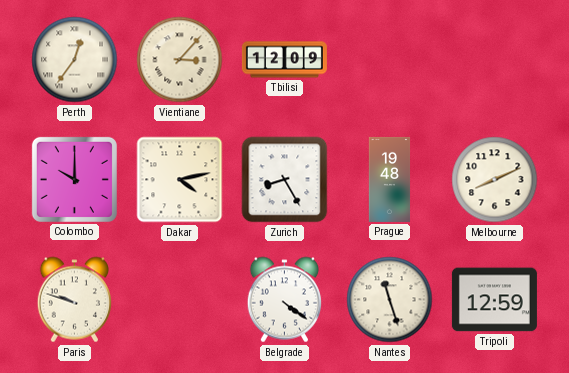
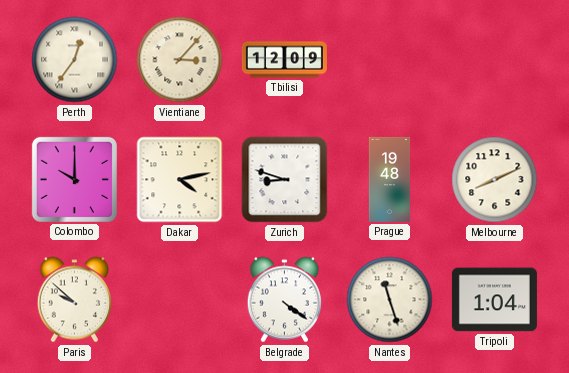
Zurich: 8:25 -> 8:48
Paris: 9:48 -> 9:52
Tripoli: 12:59 -> 1:04
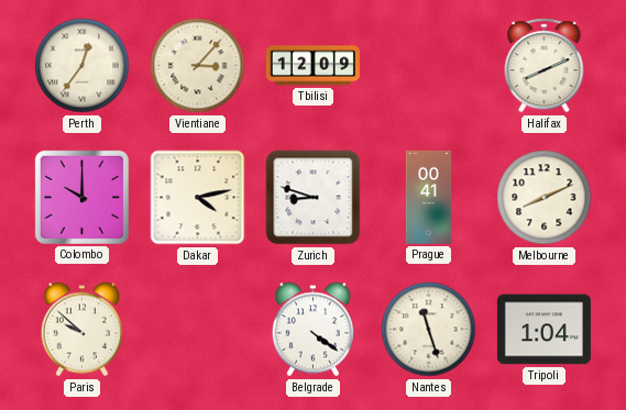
Halifax: none -> 8:11
Prague: 19:48 -> 00:41
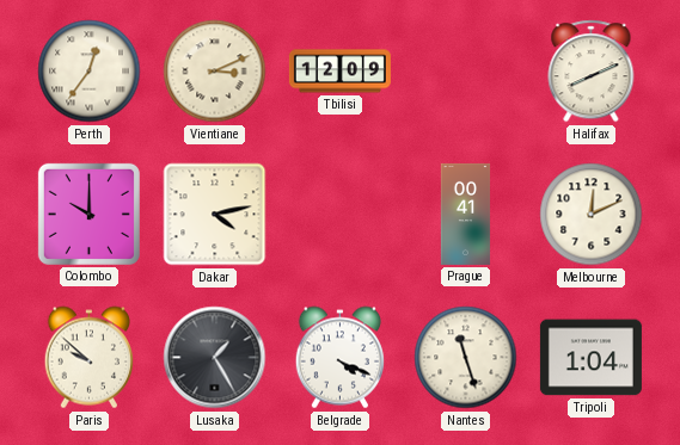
Vientiane: 3:07 -> 3:11
Zurich: 8:48 -> none
Melbourne: 8:11 -> 12:11
Lusaka: none -> 1:25
Belgrade: 4:21 -> 4:19
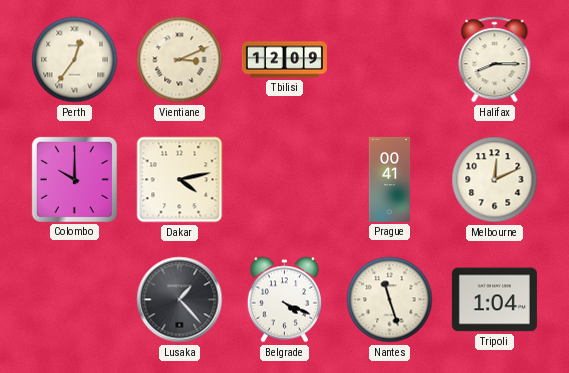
Halifax: 8:11 -> 8:15
Paris: 9:52 -> none
Lusaka: 1:25 -> 1:23
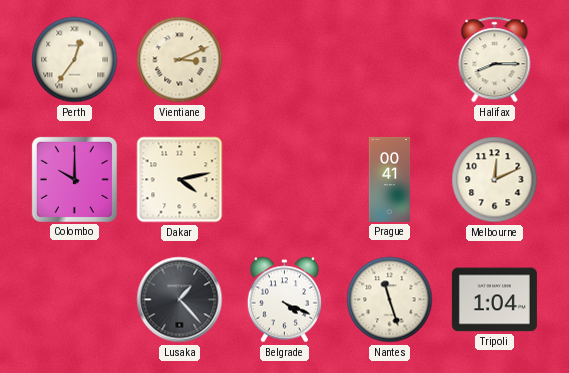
Tbilisi: 12:09 -> none
